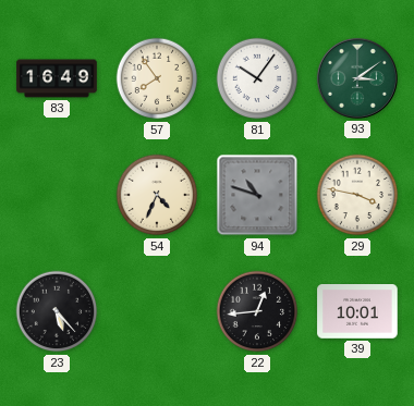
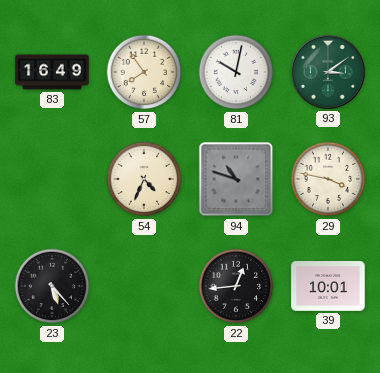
81: 10:06 -> 10:02
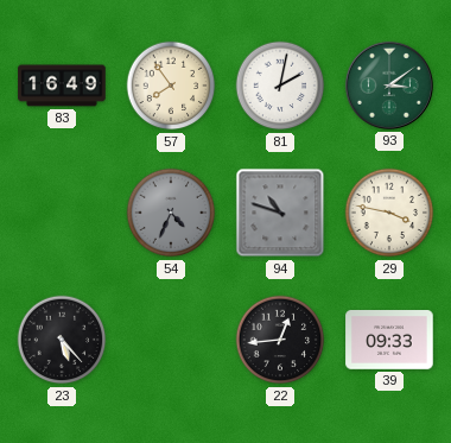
81: 10:02 -> 2:02
54 dial: cream -> grey
39: 10:01 -> 09:33
